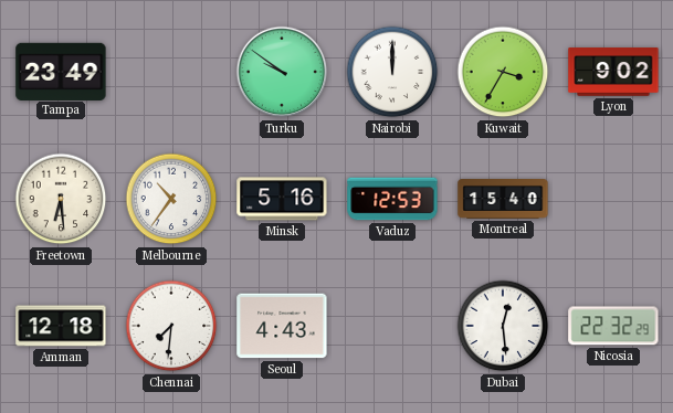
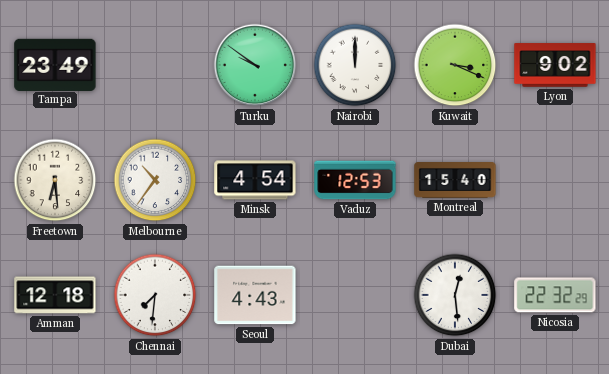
Kuwait: 3:35 -> 3:19
Minsk: 5:16 -> 4:54
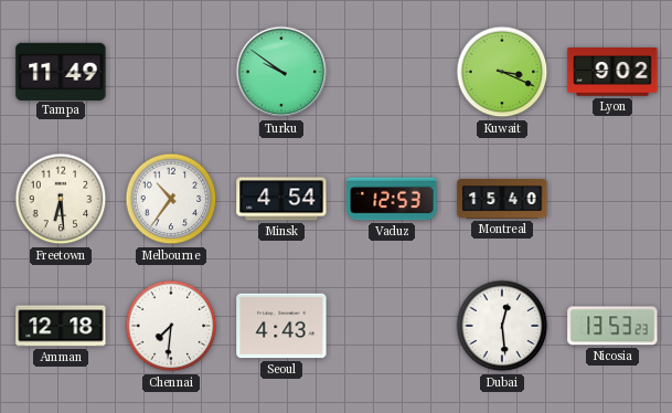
Tampa: 23:49 -> 11:49
Nairobi: 12:00 -> none
Nicosia: 22:32 -> 13:53
